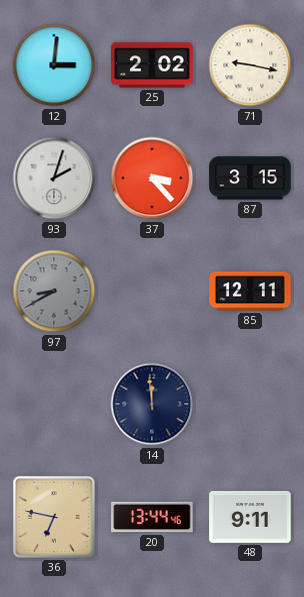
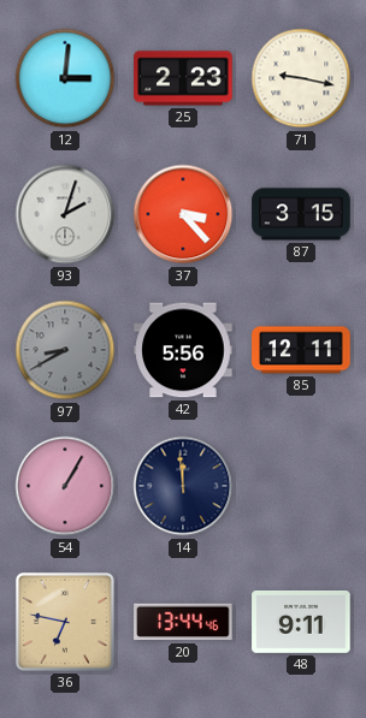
25: 2:02 -> 2:23
42: none -> 5:56
54: none -> 1:05
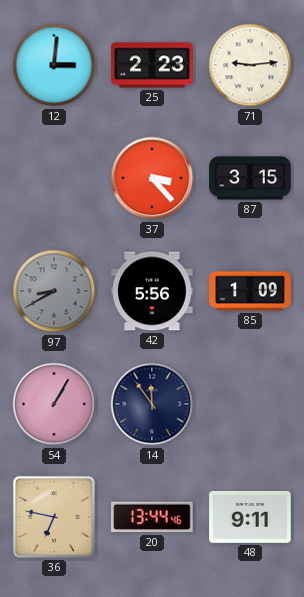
71: 9:17 -> 9:14
93: 2:03 -> none
85: 12:11 -> 1:09
14: 11:59 -> 11:54
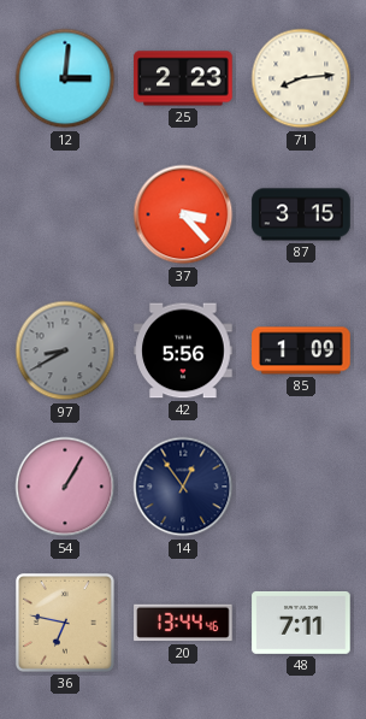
71: 9:14 -> 8:14
14: 11:54 -> 12:54
48: 9:11 -> 7:11
